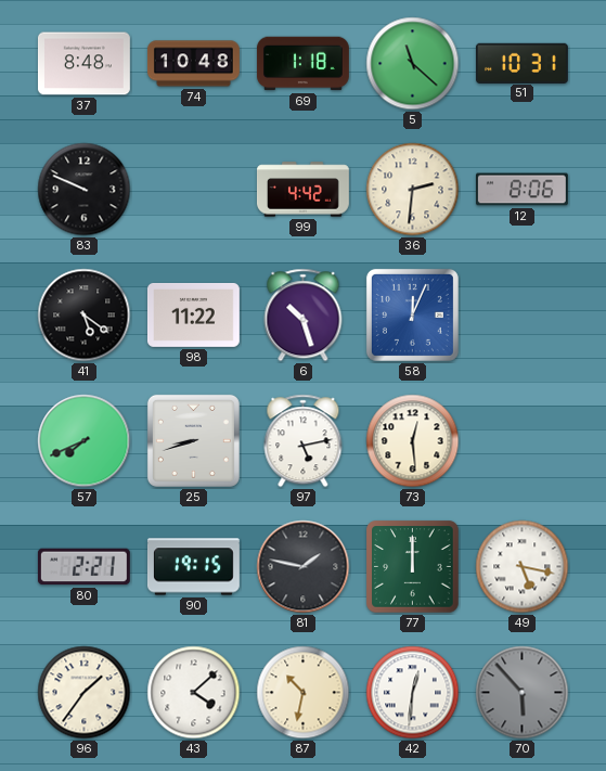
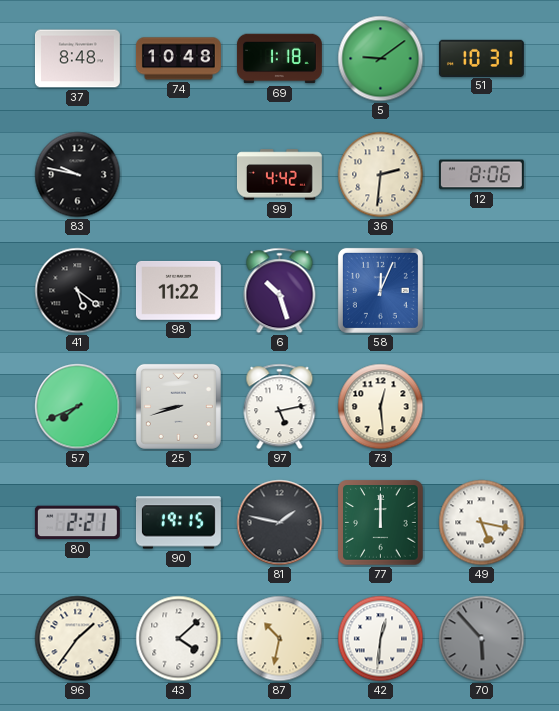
5: 11:22 -> 9:09
83: 9:49 -> 9:47
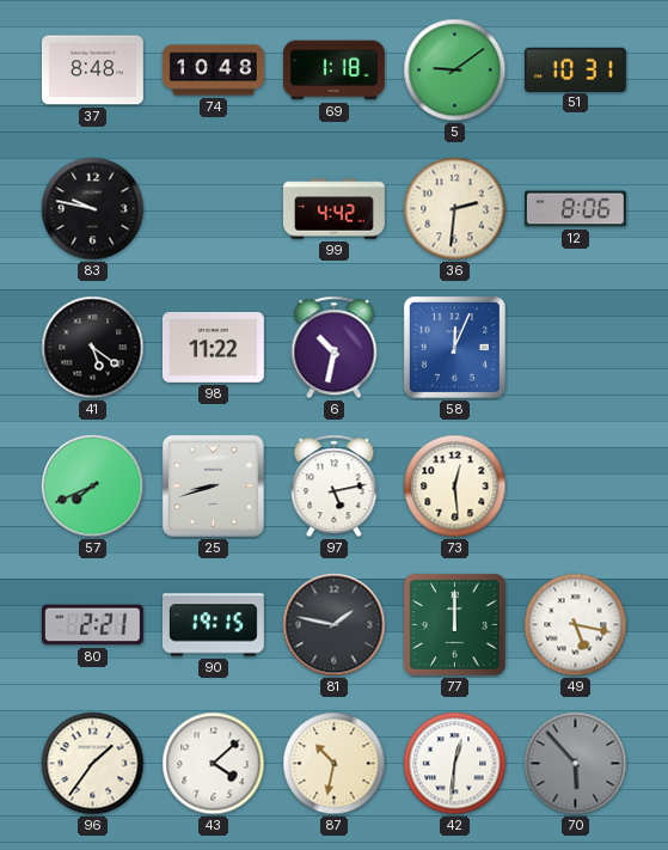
6: 10:27 -> 10:32
